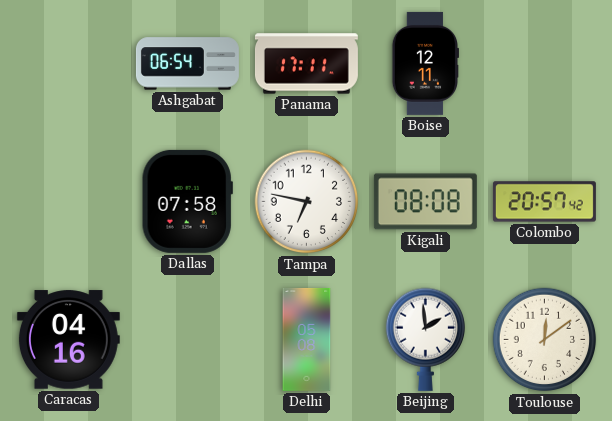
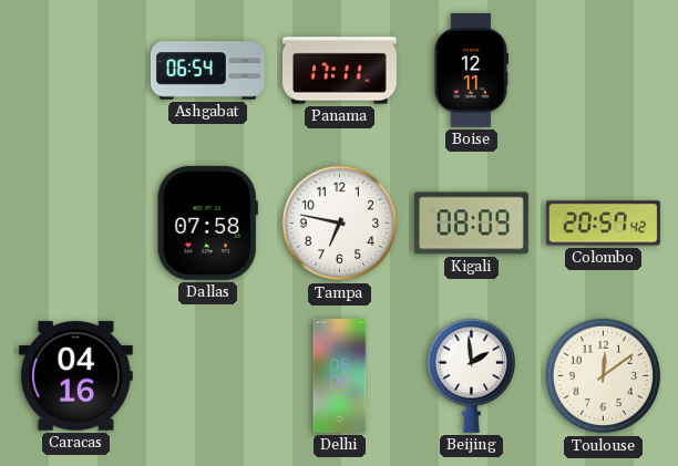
Kigali: 08:08 -> 08:09
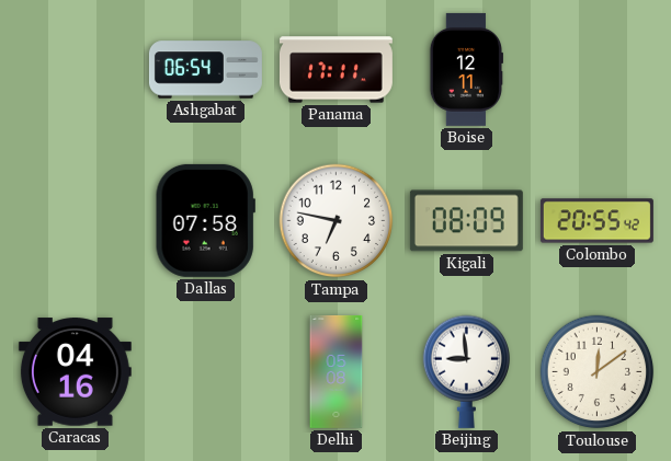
Colombo: 20:57 -> 20:55
Beijing: 1:59 -> 8:59
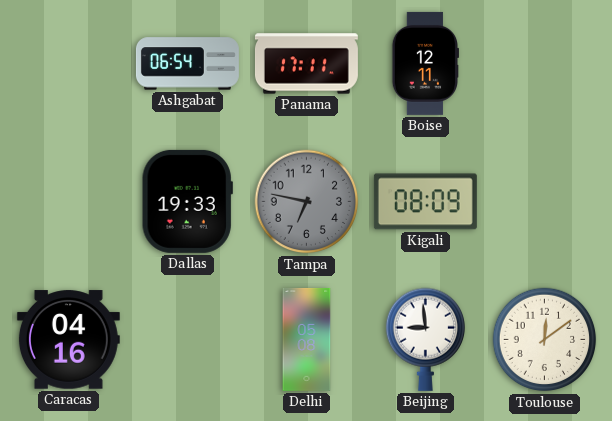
Dallas: 07:58 -> 19:33
Tampa dial: white -> grey
Colombo: 20:55 -> none
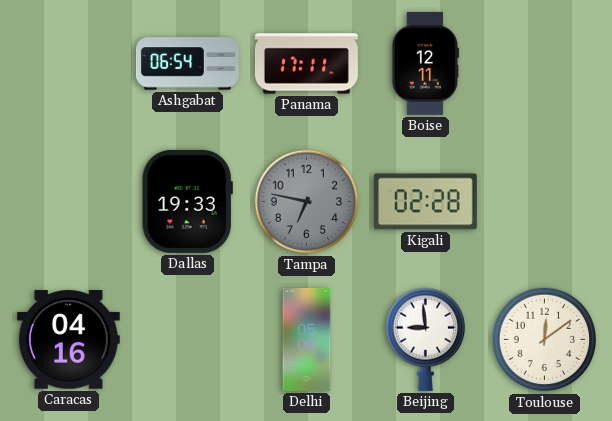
Kigali: 08:09 -> 02:28
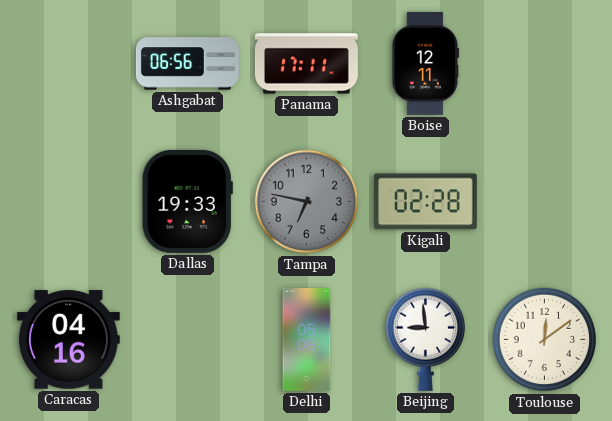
Ashgabat: 06:54 -> 06:56
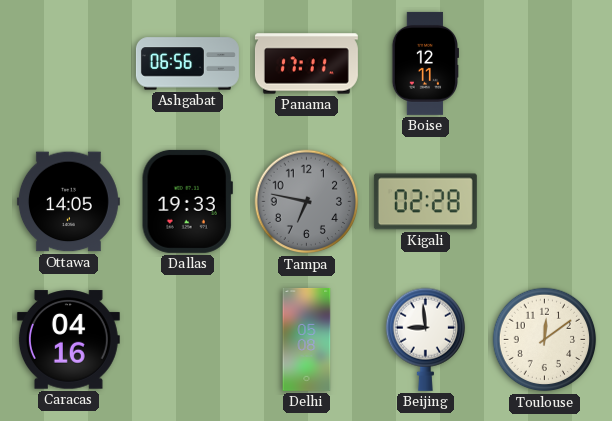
Ottawa: none -> 14:05
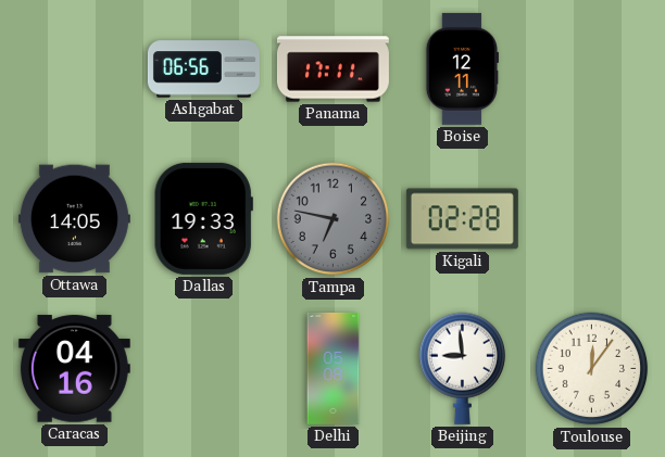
Toulouse: 12:09 -> 12:06
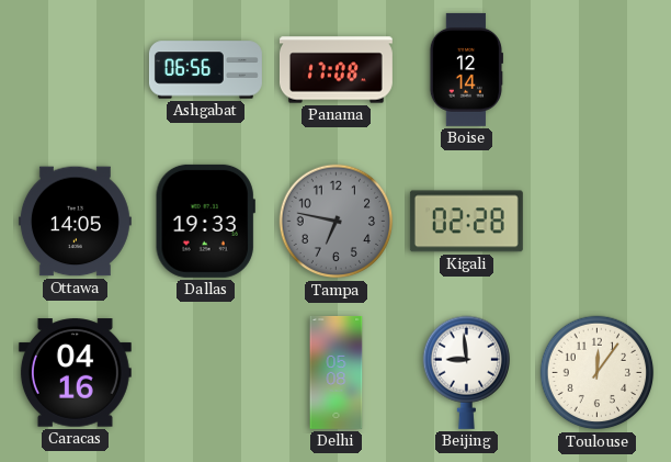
Panama: 17:11 -> 17:08
Boise: 12:11 -> 12:14
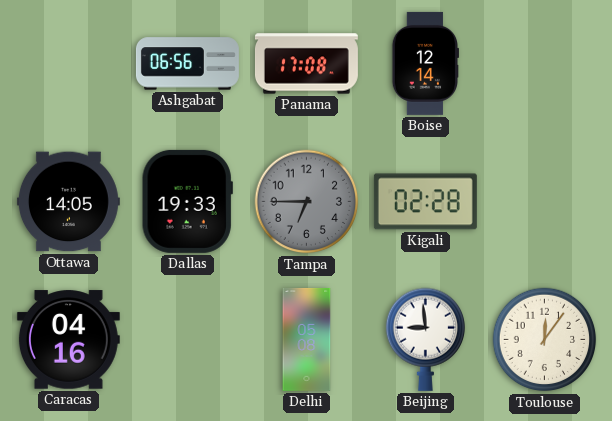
Tampa: 6:47 -> 6:45
